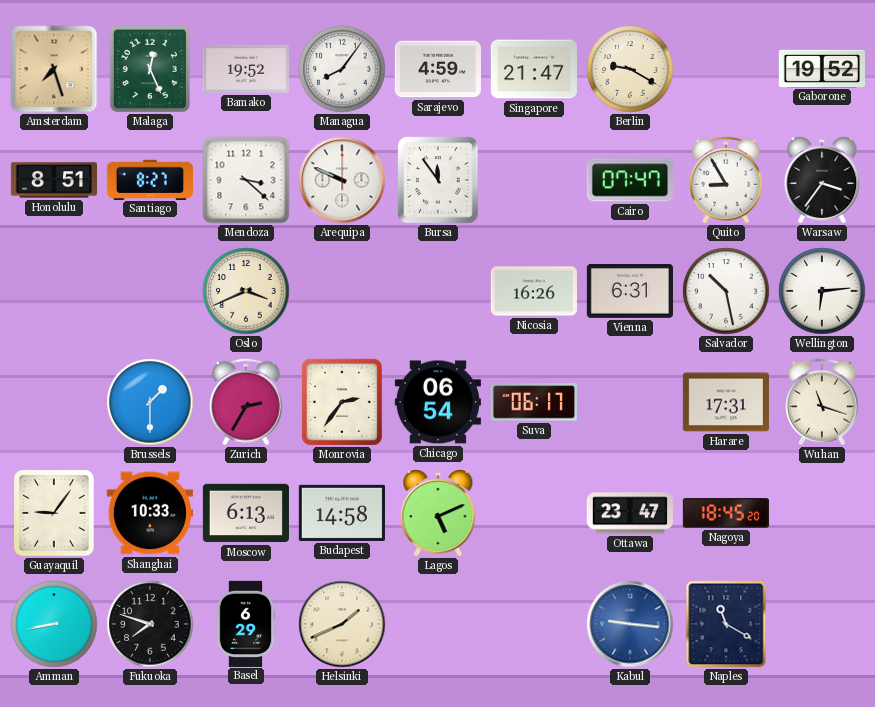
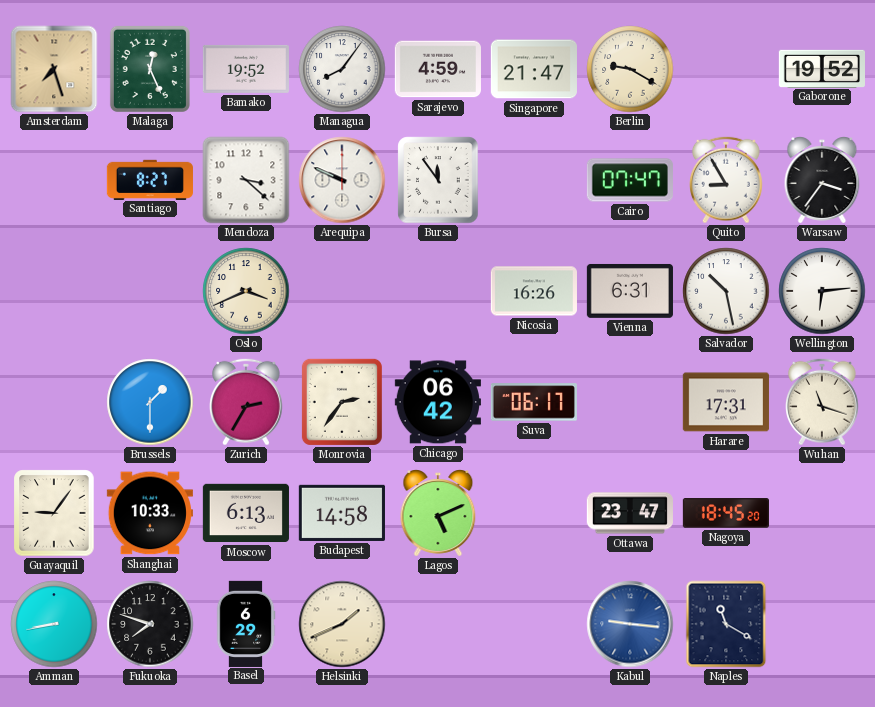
Honolulu: 8:51 -> none
Chicago: 06:54 -> 06:42
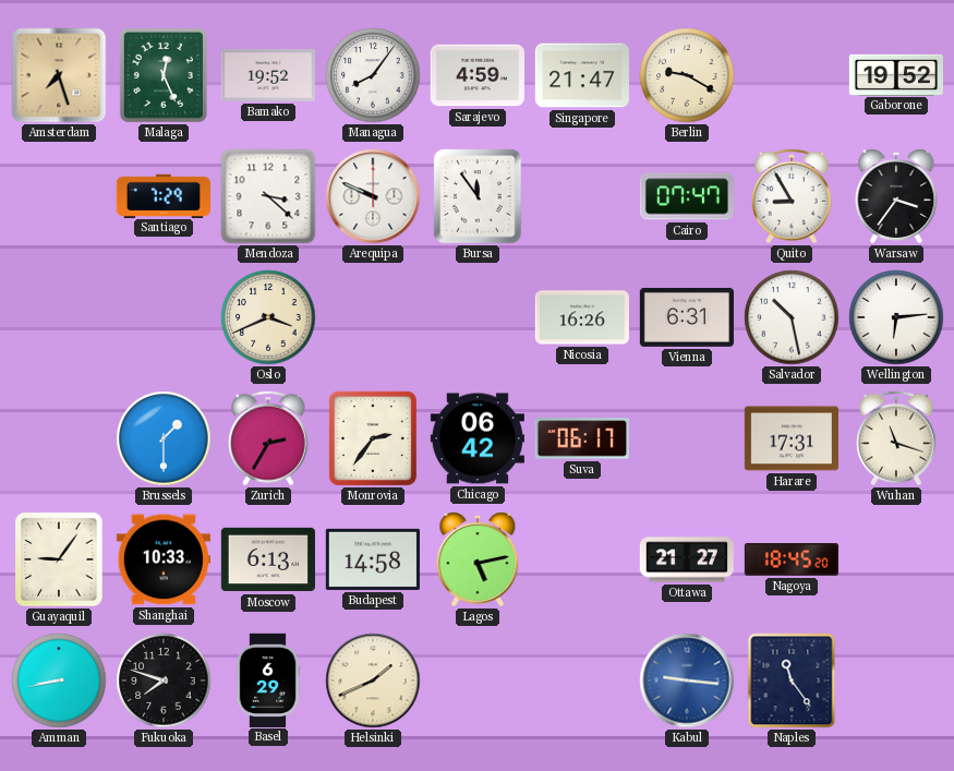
Santiago: 8:27 -> 7:29
Lagos: 5:11 -> 5:13
Ottawa: 23:47 -> 21:27
Naples: 11:20 -> 11:24
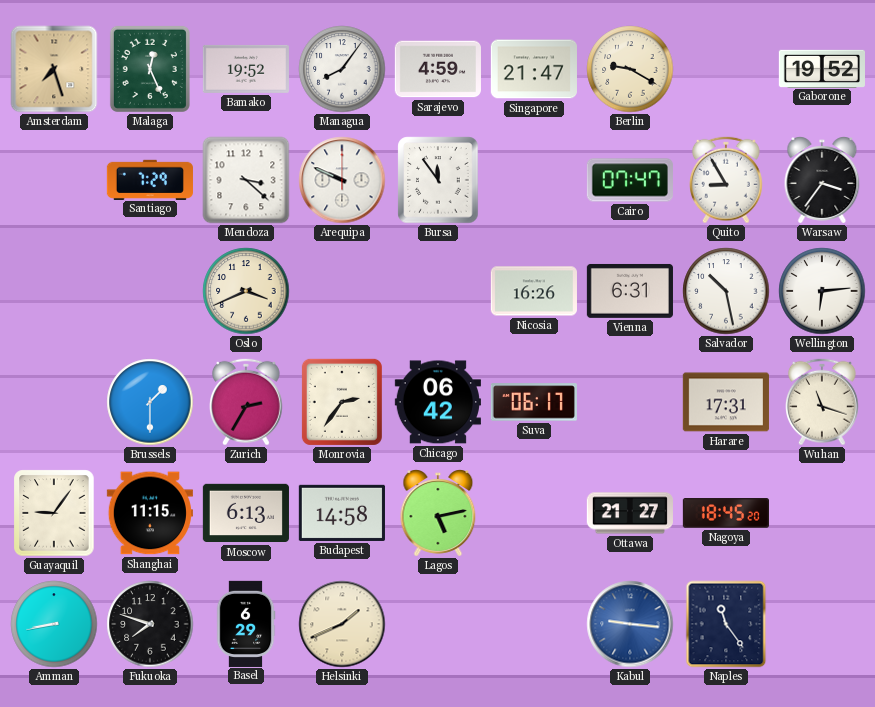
Shanghai: 10:33 -> 11:15
